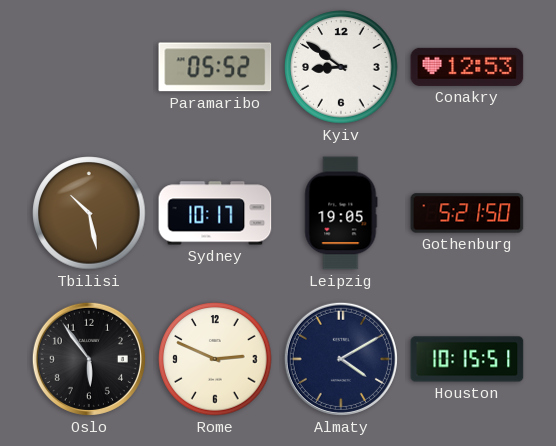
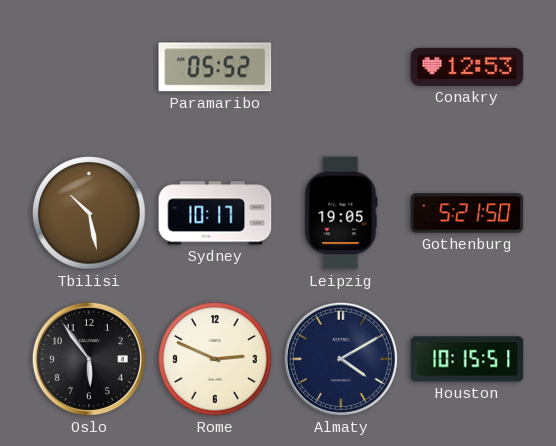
Kyiv: 8:51 -> none
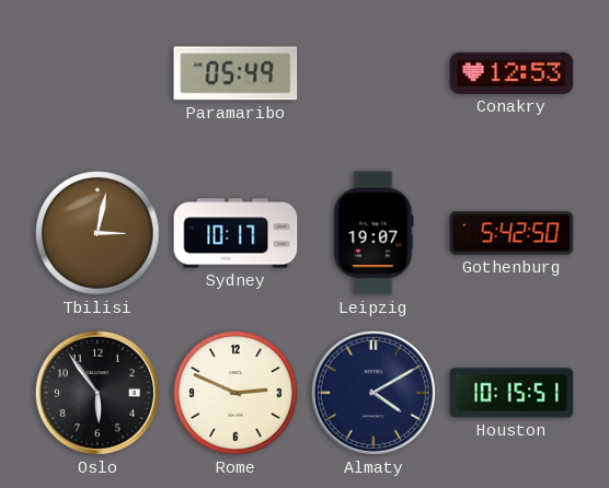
Paramaribo: 05:52 -> 05:49
Tbilisi: 10:28 -> 3:02
Leipzig: 19:05 -> 19:07
Gothenburg: 5:21 -> 5:42
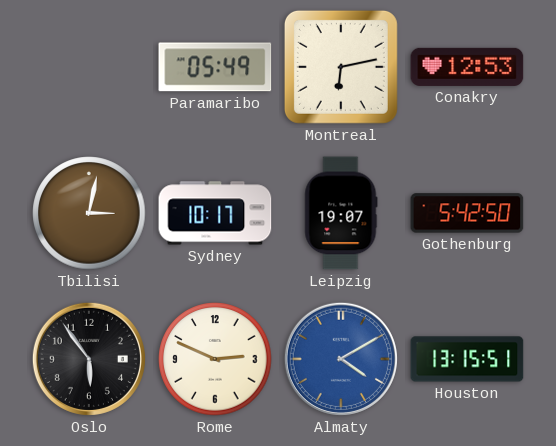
Montreal: none -> 6:13
Almaty dial: navy -> blue
Houston: 10:15 -> 13:15
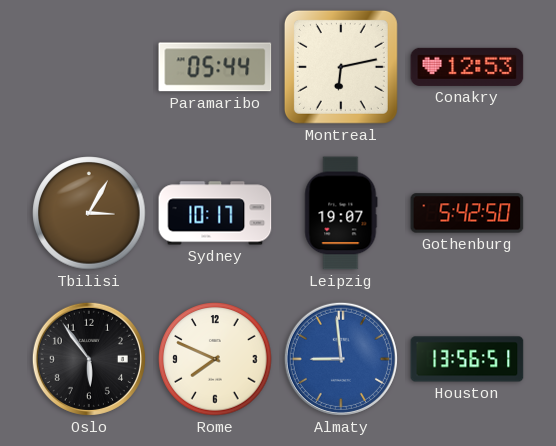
Paramaribo: 05:49 -> 05:44
Tbilisi: 3:02 -> 3:05
Rome: 2:49 -> 7:49
Almaty: 4:10 -> 8:59
Houston: 13:15 -> 13:56
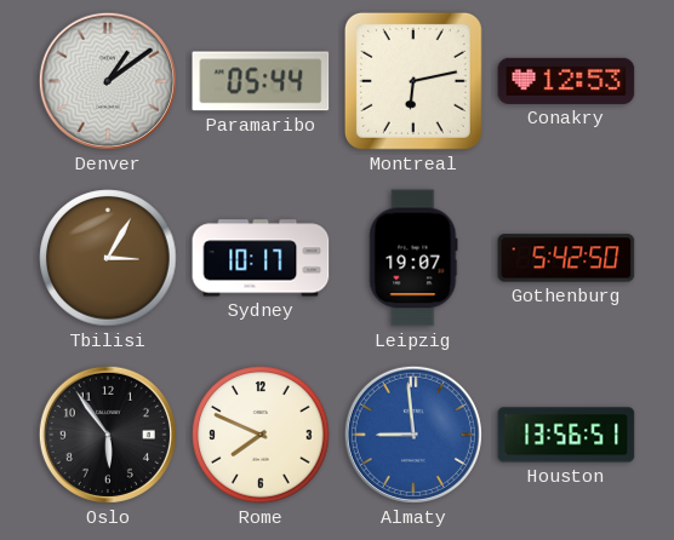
Denver: none -> 1:09
